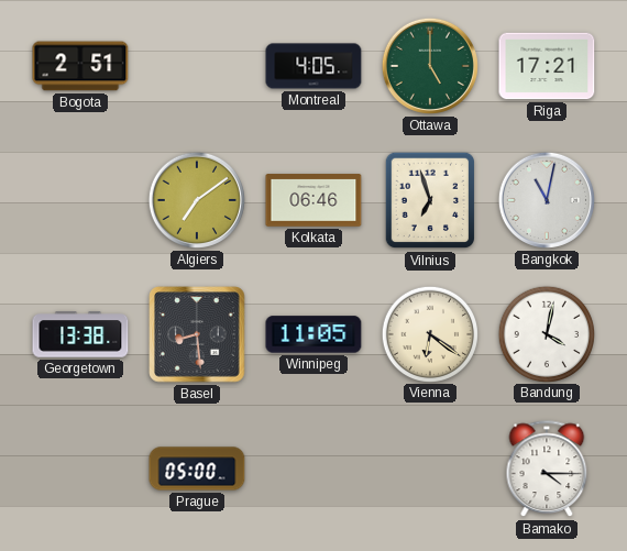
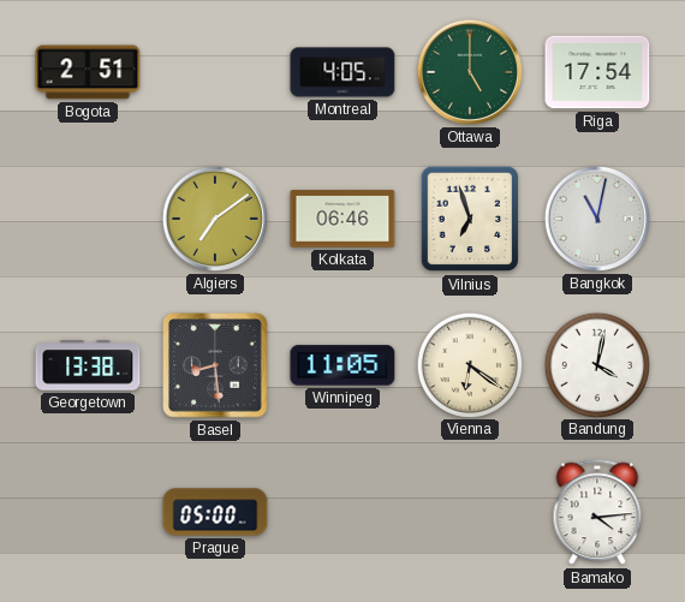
Riga: 17:21 -> 17:54
Bamako: 4:15 -> 4:14
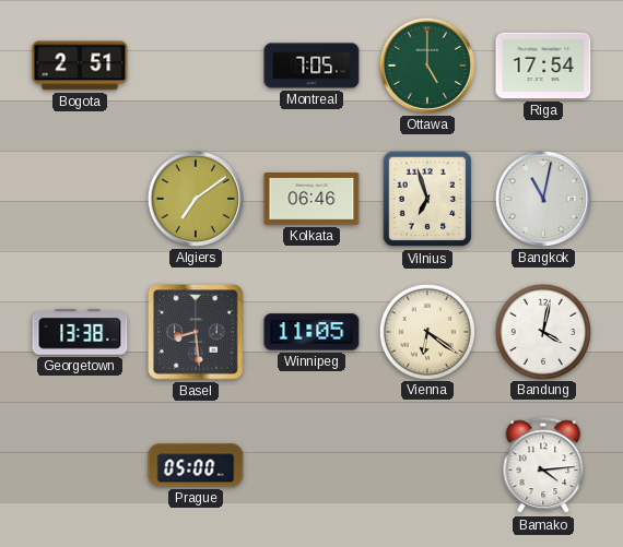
Montreal: 4:05 -> 7:05
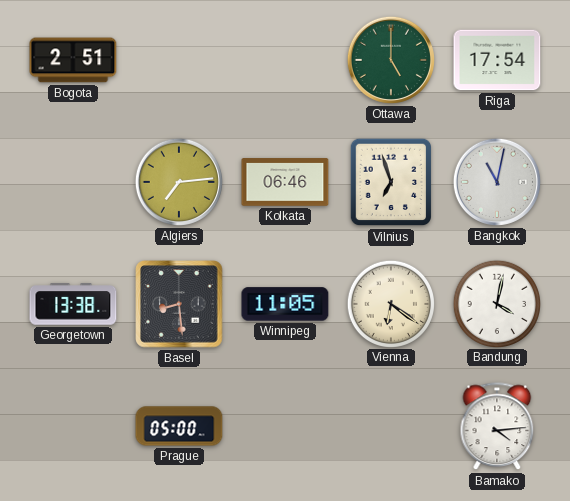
Montreal: 7:05 -> none
Algiers: 7:09 -> 7:14
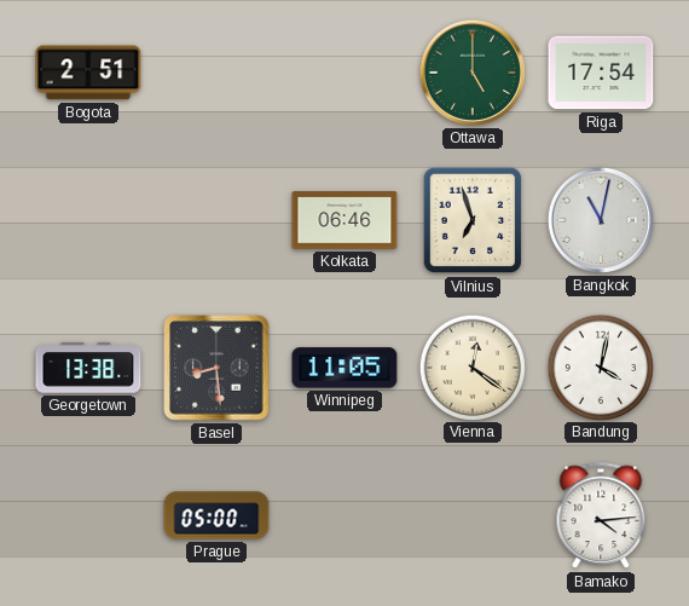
Algiers: 7:14 -> none
Vienna: 6:21 -> 12:21
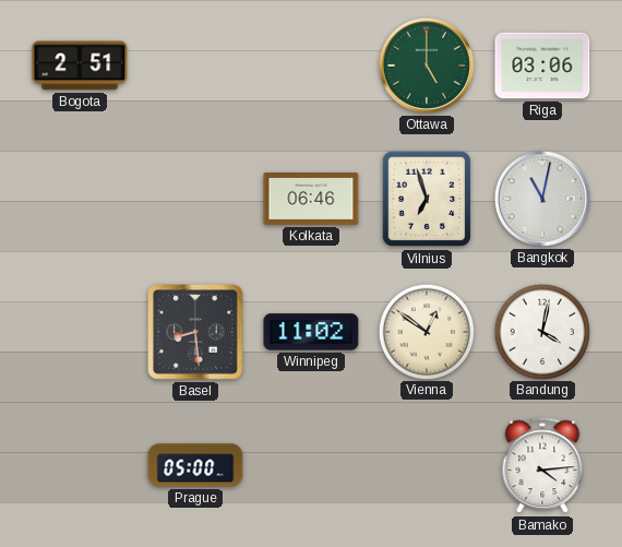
Riga: 17:54 -> 03:06
Georgetown: 13:38 -> none
Winnipeg: 11:05 -> 11:02
Vienna: 12:21 -> 12:51
